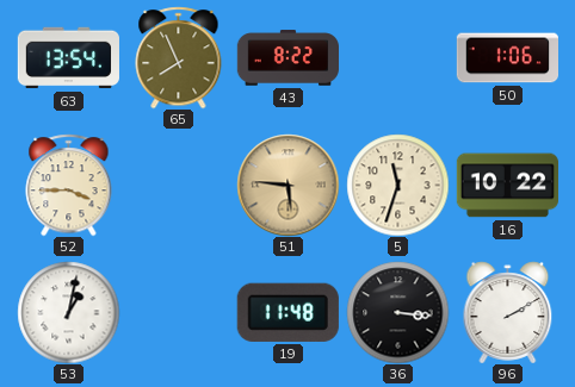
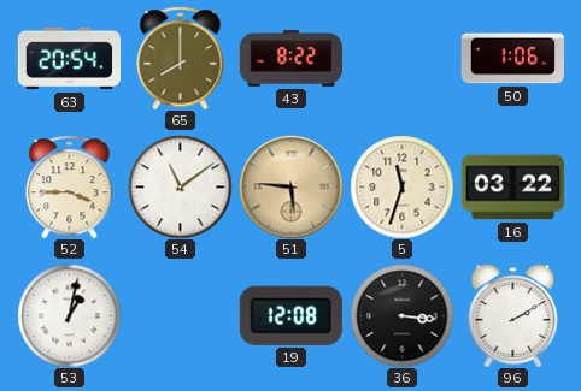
63: 13:54 -> 20:54
65: 7:56 -> 8:00
54: none -> 11:09
16: 10:22 -> 03:22
19: 11:48 -> 12:08
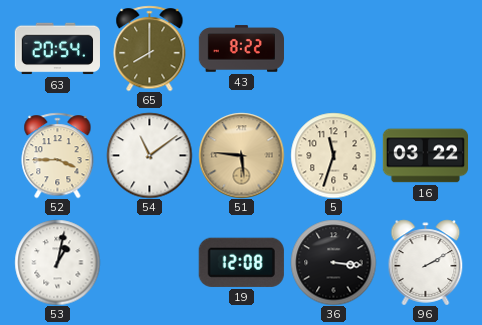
50: 1:06 -> none
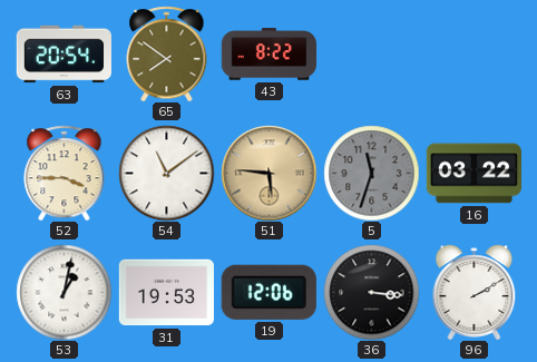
65: 8:00 -> 7:51
5 dial: cream -> grey
31: none -> 19:53
19: 12:08 -> 12:06
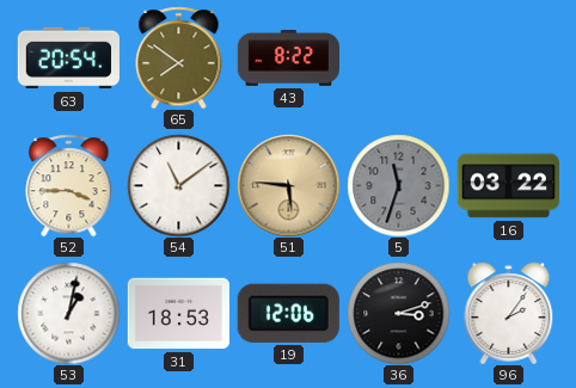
31: 19:53 -> 18:53
36: 3:16 -> 3:12
96: 2:10 -> 2:06
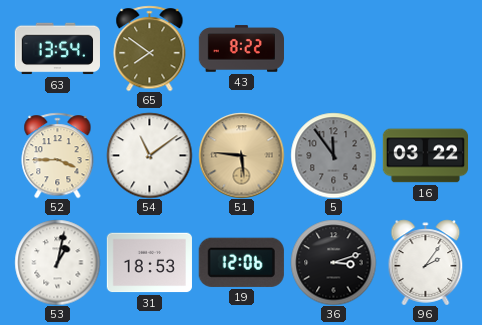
63: 20:54 -> 13:54
5: 11:33 -> 11:54
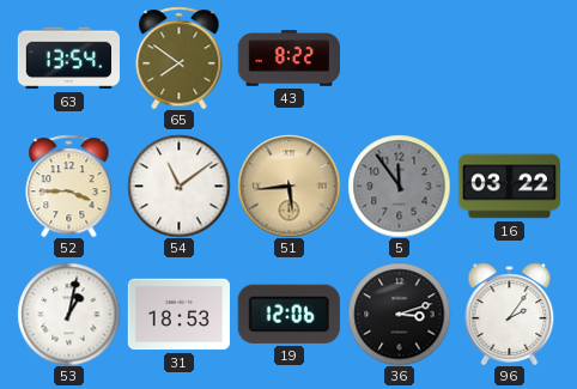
51: 5:46 -> 5:44
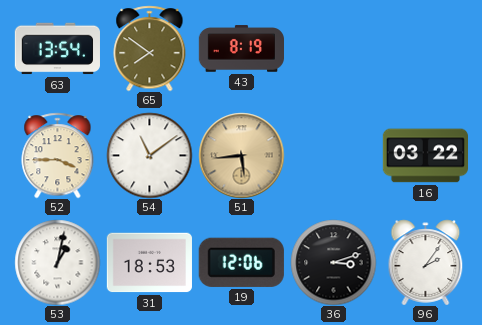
43: 8:22 -> 8:19
5: 11:54 -> none
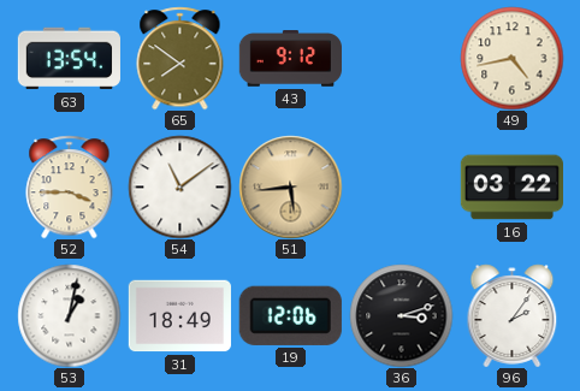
43: 8:19 -> 9:12
49: none -> 4:43
31: 18:53 -> 18:49
